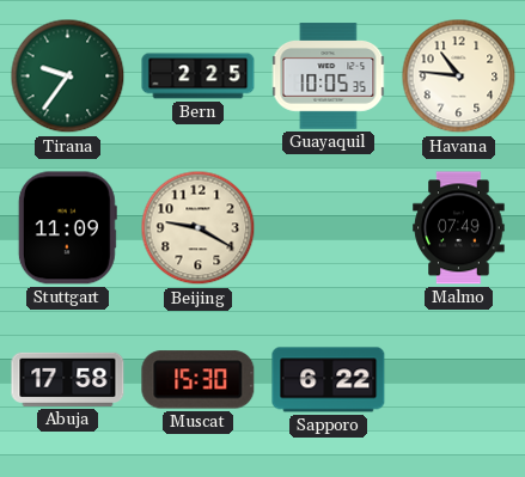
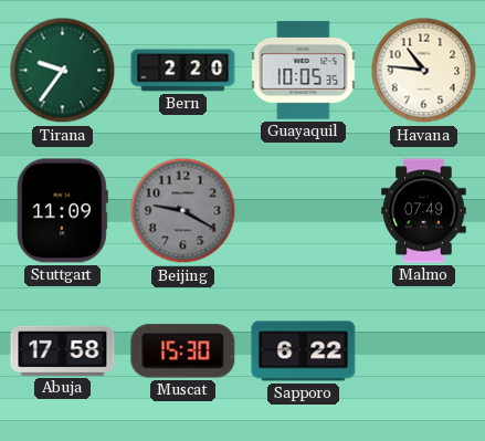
Bern: 2:25 -> 2:20
Beijing dial: cream -> grey
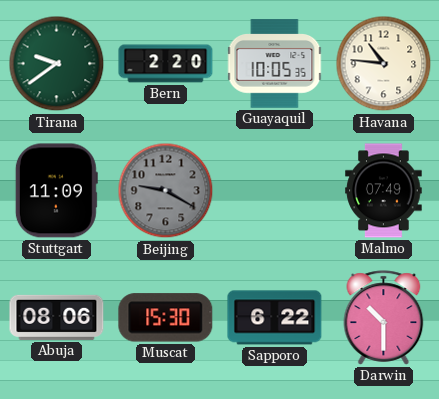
Tirana: 9:36 -> 9:39
Abuja: 17:58 -> 08:06
Darwin: none -> 10:30
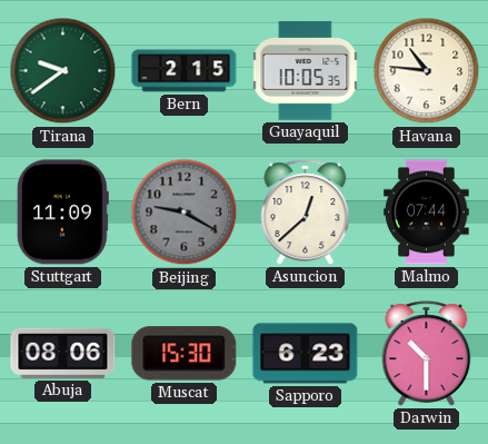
Bern: 2:20 -> 2:15
Asuncion: none -> 12:38
Malmo: 07:49 -> 07:44
Sapporo: 6:22 -> 6:23
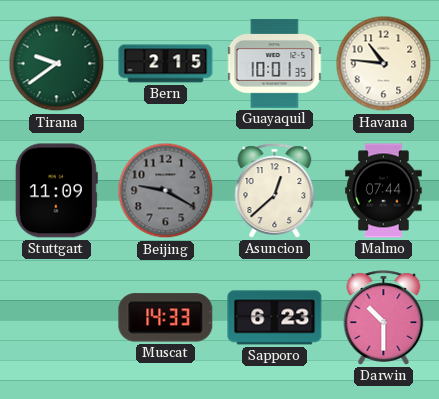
Guayaquil: 10:05 -> 10:01
Abuja: 08:06 -> none
Muscat: 15:30 -> 14:33
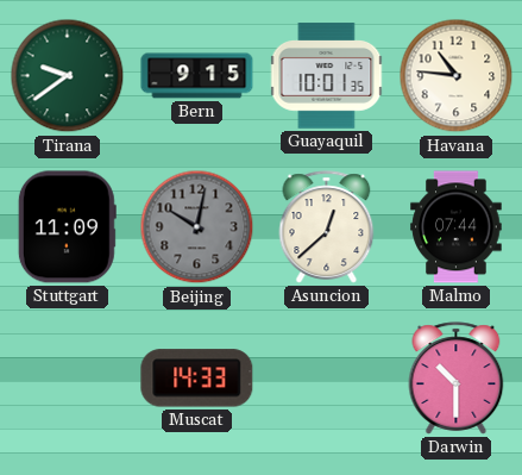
Bern: 2:15 -> 9:15
Beijing: 9:20 -> 10:02
Sapporo: 6:23 -> none
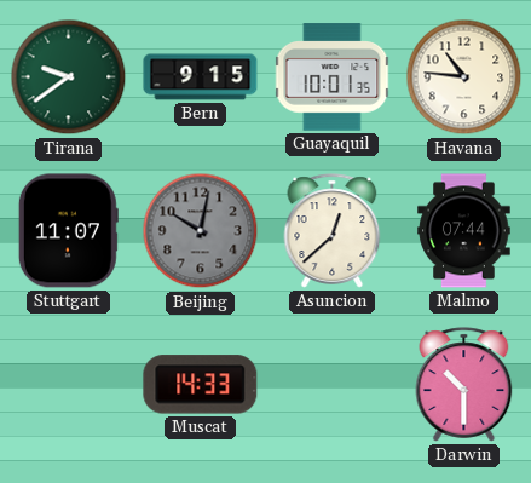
Stuttgart: 11:09 -> 11:07
